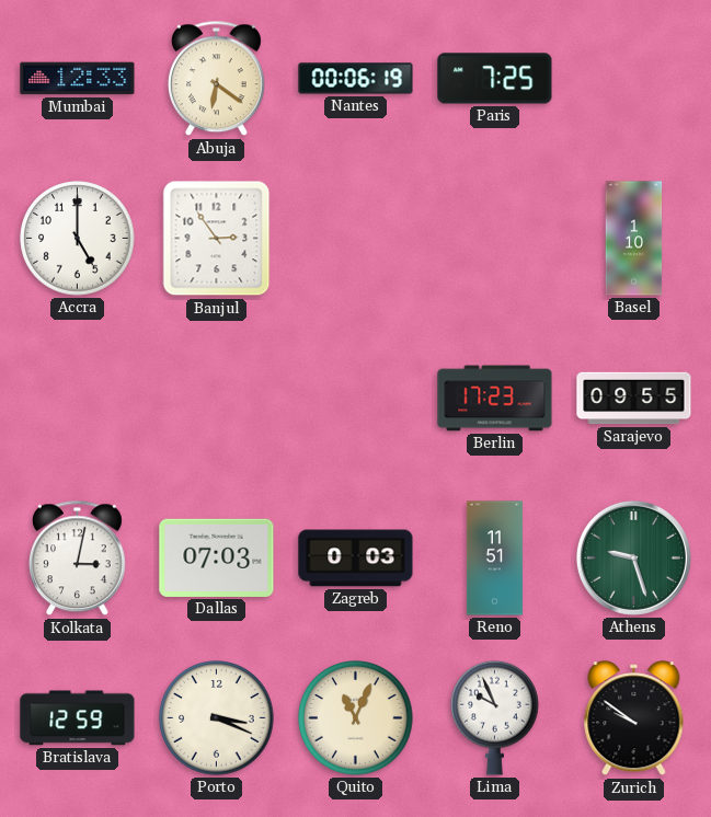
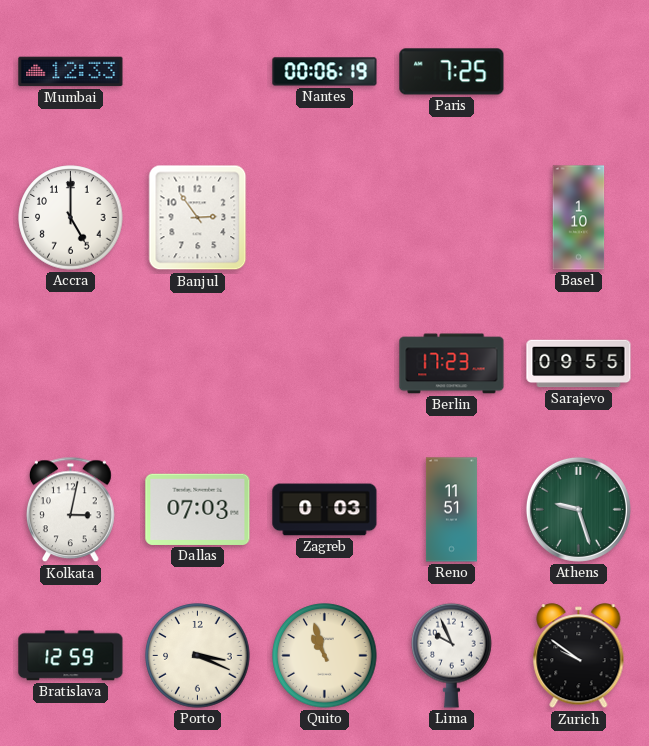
Abuja: 6:21 -> none
Quito: 11:04 -> 10:57
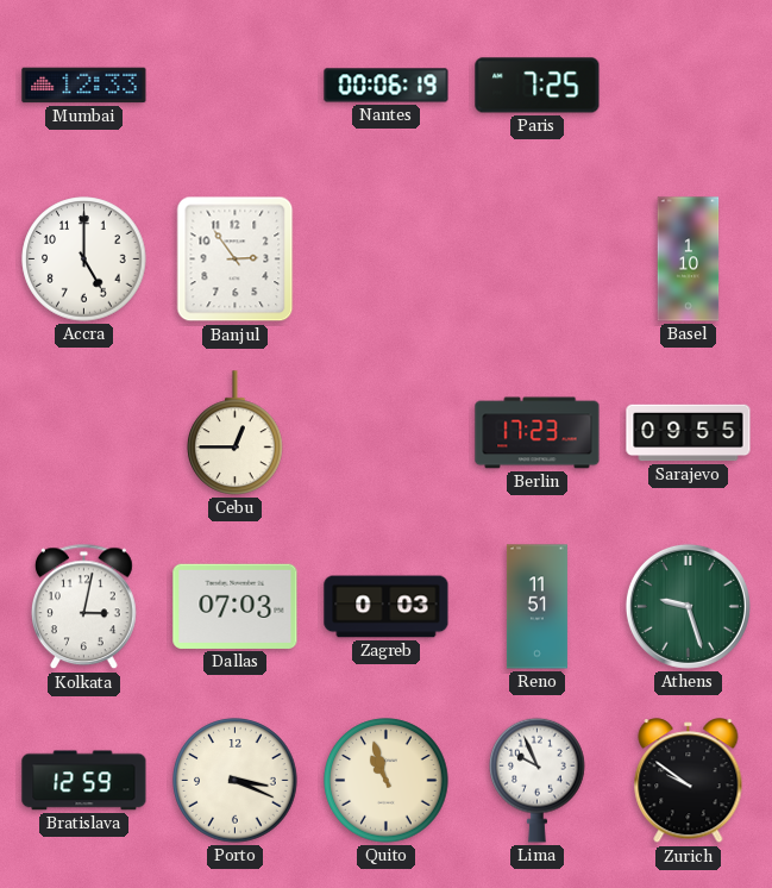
Cebu: none -> 12:45
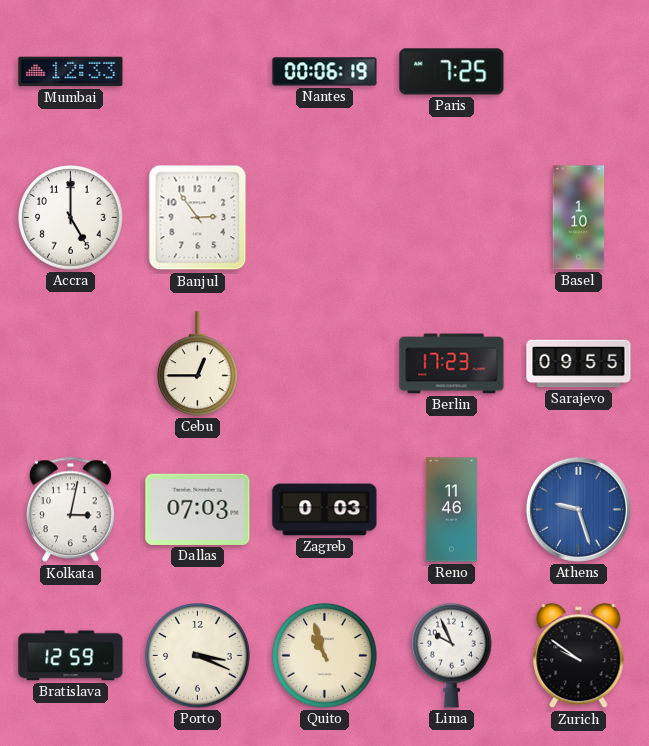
Reno: 11:51 -> 11:46
Athens dial: green -> blue
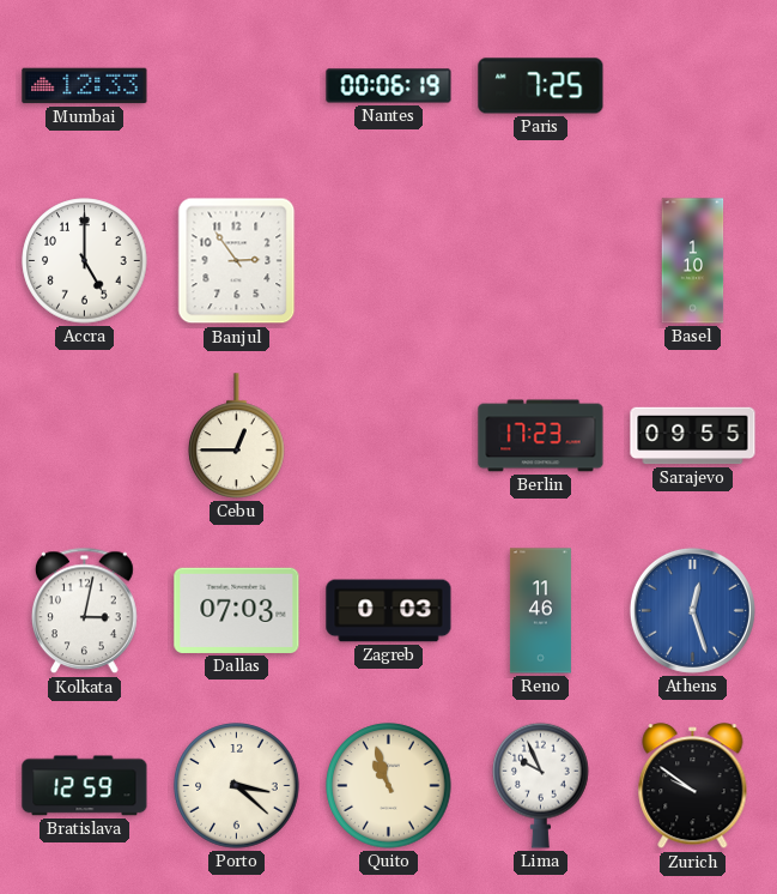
Athens: 9:27 -> 12:27
Porto: 3:19 -> 3:22
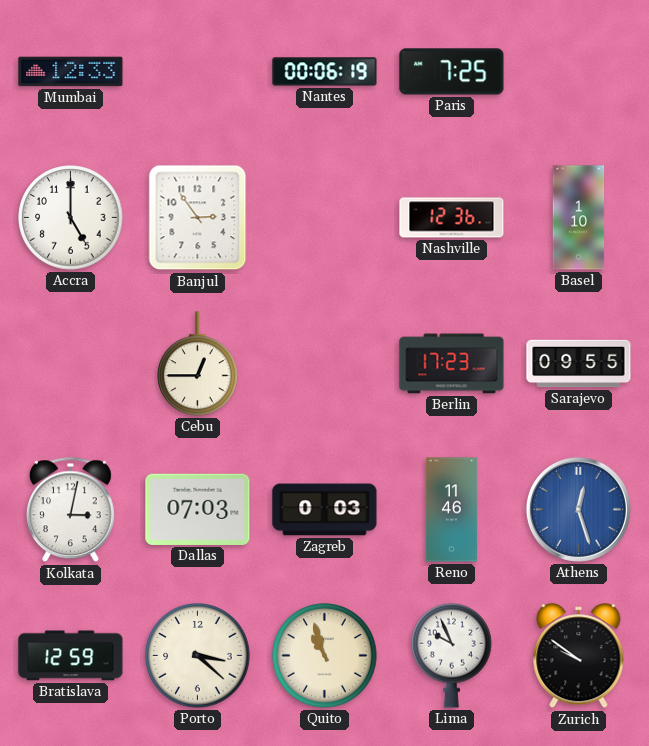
Nashville: none -> 12:36
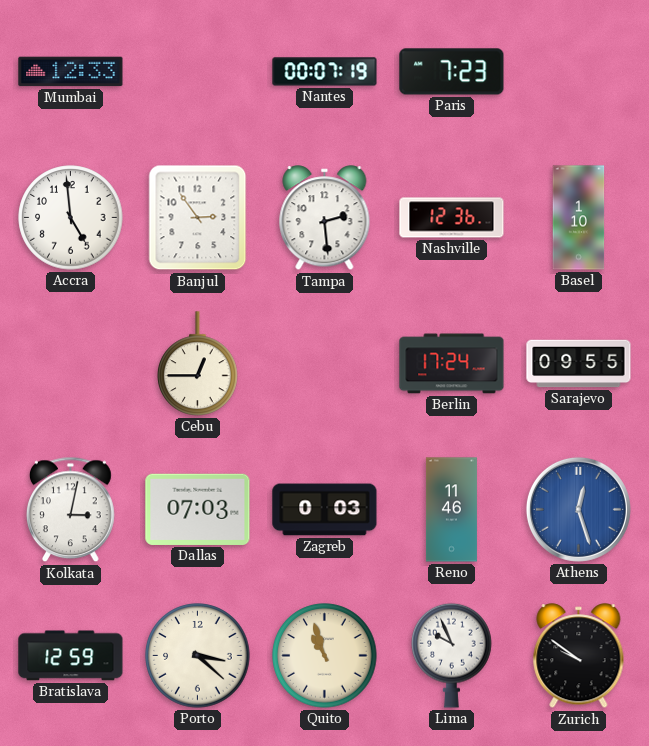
Nantes: 00:06 -> 00:07
Paris: 7:25 -> 7:23
Accra: 5:00 -> 4:59
Tampa: none -> 2:29
Berlin: 17:23 -> 17:24
